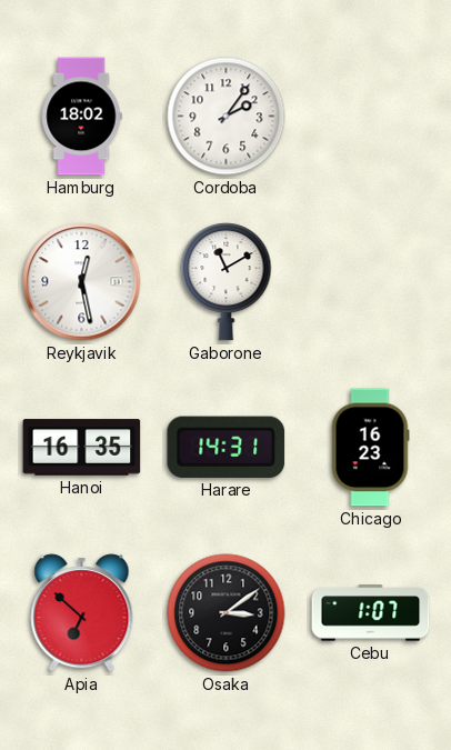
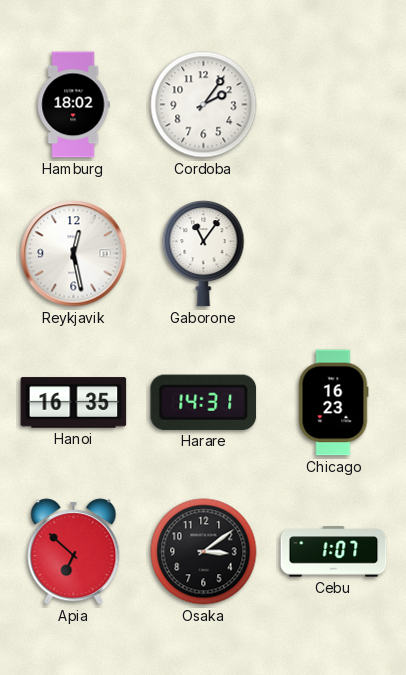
Gaborone: 11:10 -> 11:06
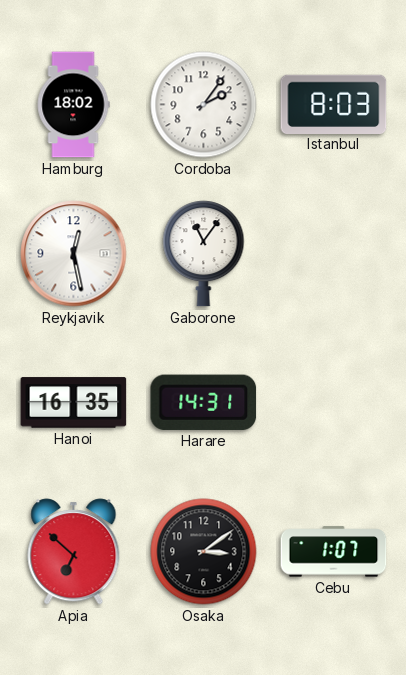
Istanbul: none -> 8:03
Chicago: 16:23 -> none
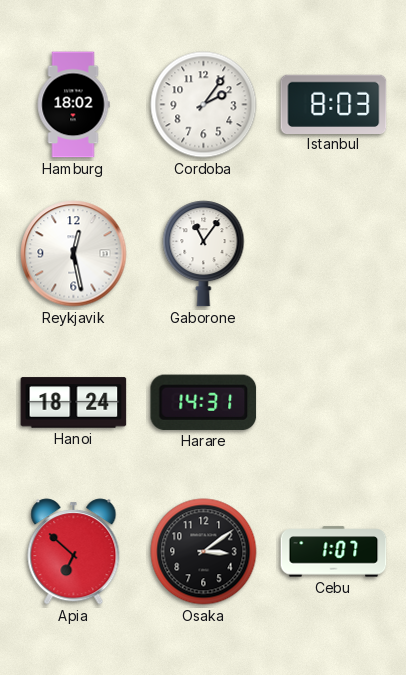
Hanoi: 16:35 -> 18:24
